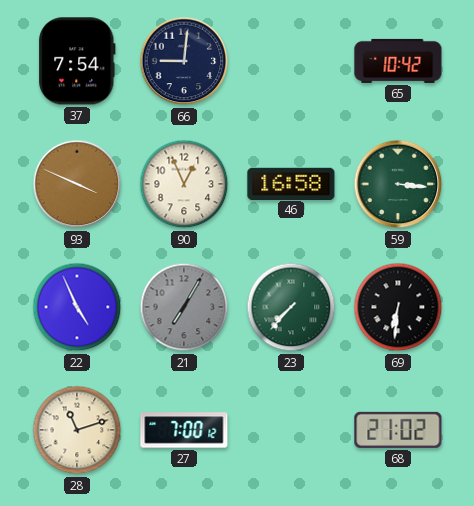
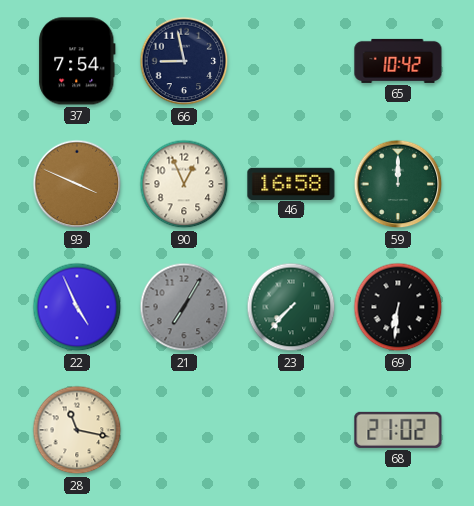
66: 9:01 -> 8:58
59: 3:16 -> 12:00
28: 11:12 -> 11:17
27: 7:00 -> none
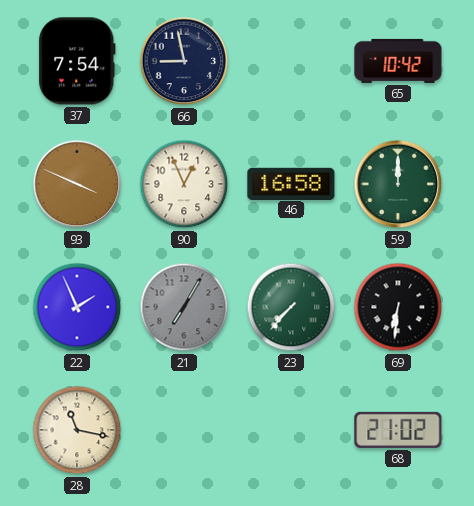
22: 4:56 -> 1:56
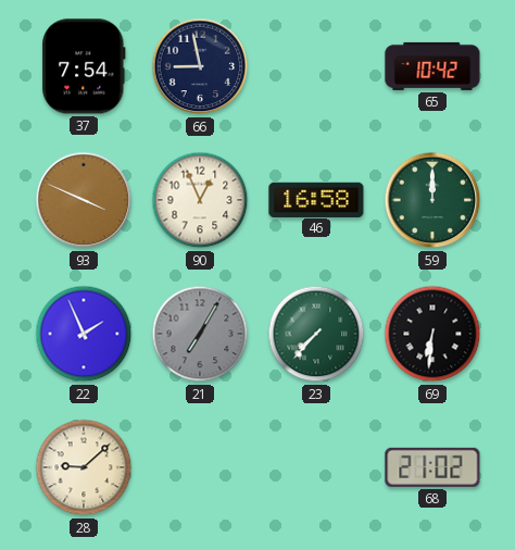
28: 11:17 -> 9:08
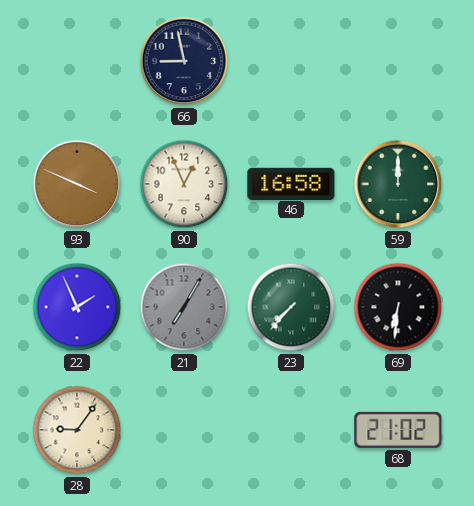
37: 7:54 -> none
65: 10:42 -> none
28: 9:08 -> 9:06
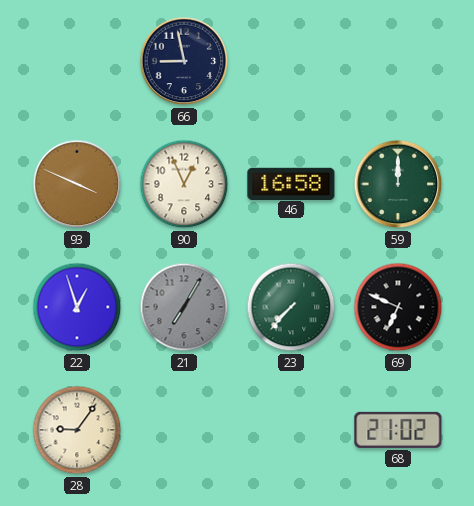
22: 1:56 -> 12:57
69: 6:31 -> 6:49
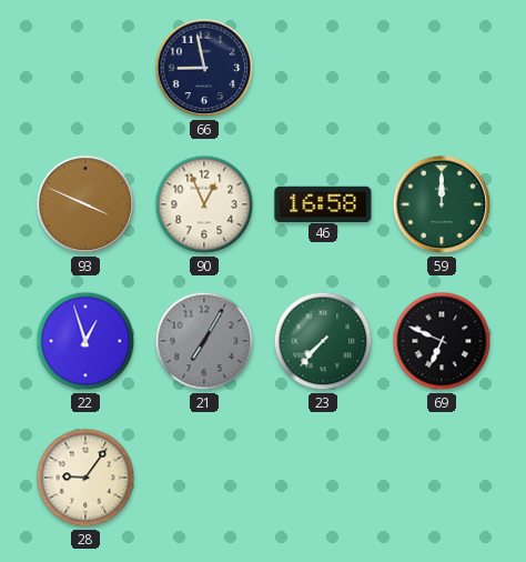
68: 21:02 -> none
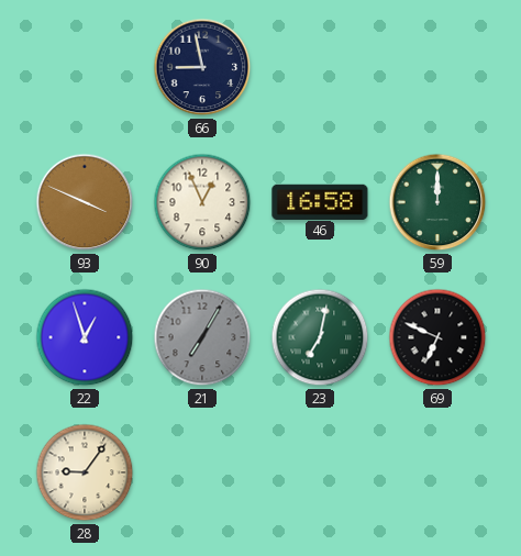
23: 7:37 -> 7:02
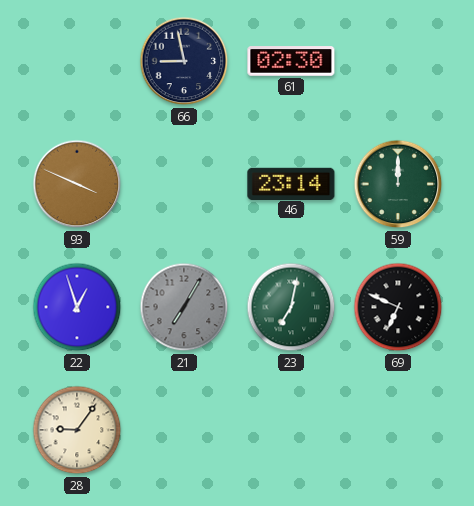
61: none -> 02:30
90: 12:56 -> none
46: 16:58 -> 23:14
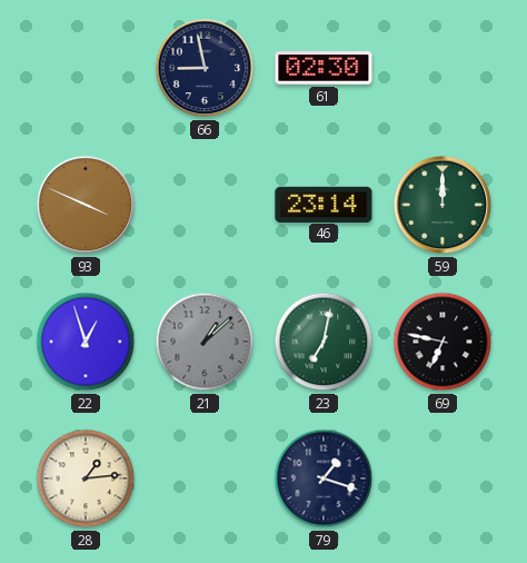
21: 7:05 -> 1:08
69: 6:49 -> 6:47
28: 9:06 -> 1:14
79: none -> 1:18
